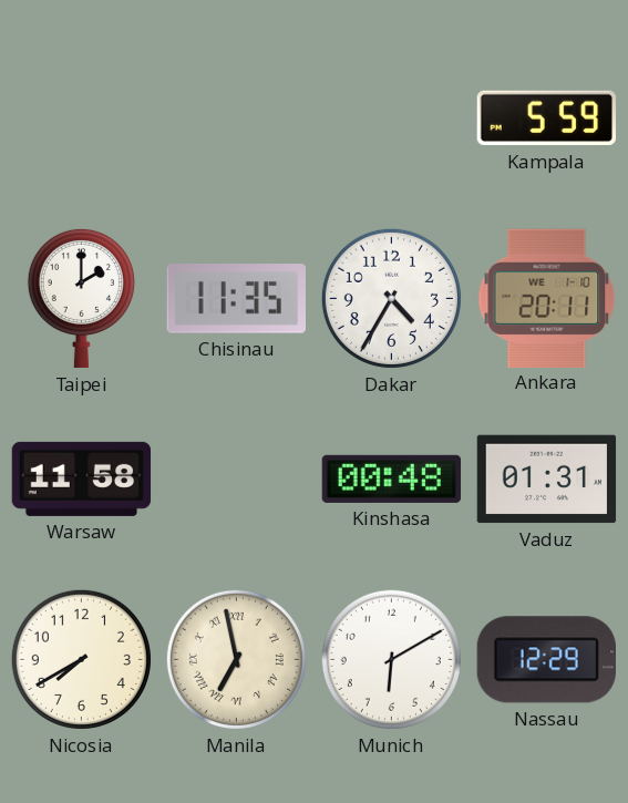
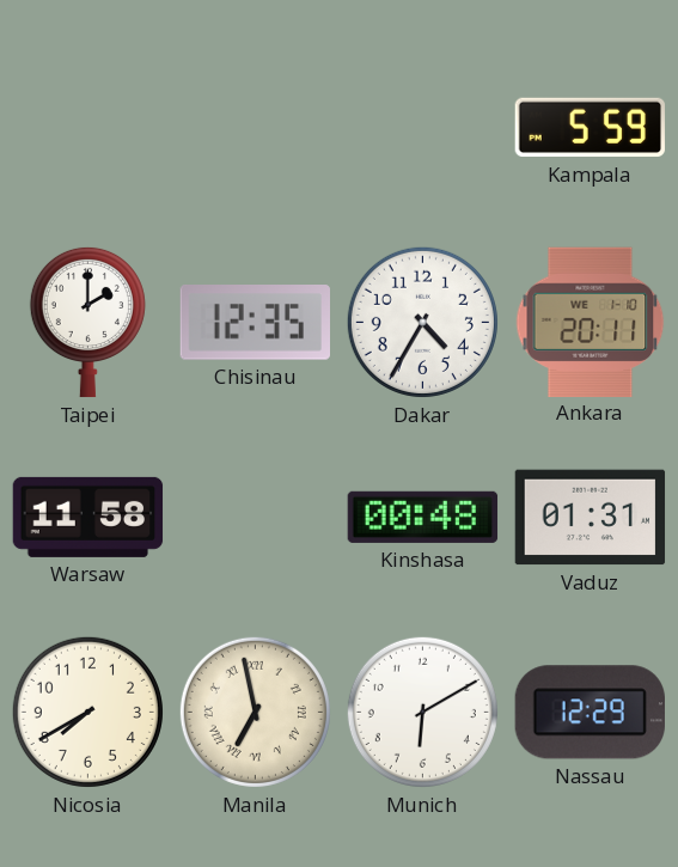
Chisinau: 11:35 -> 12:35
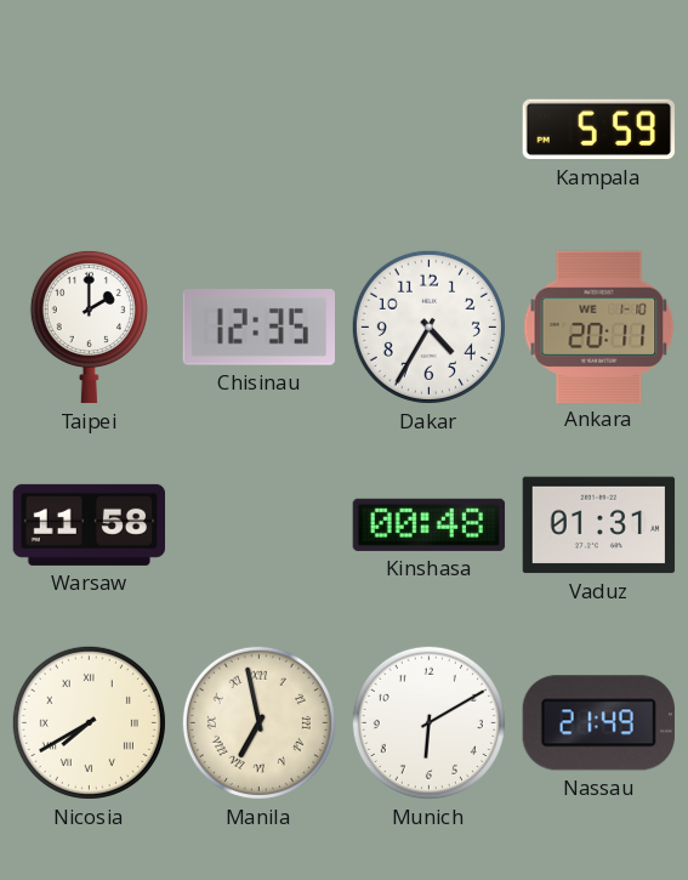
Nicosia numerals: Arabic -> Roman
Nassau: 12:29 -> 21:49
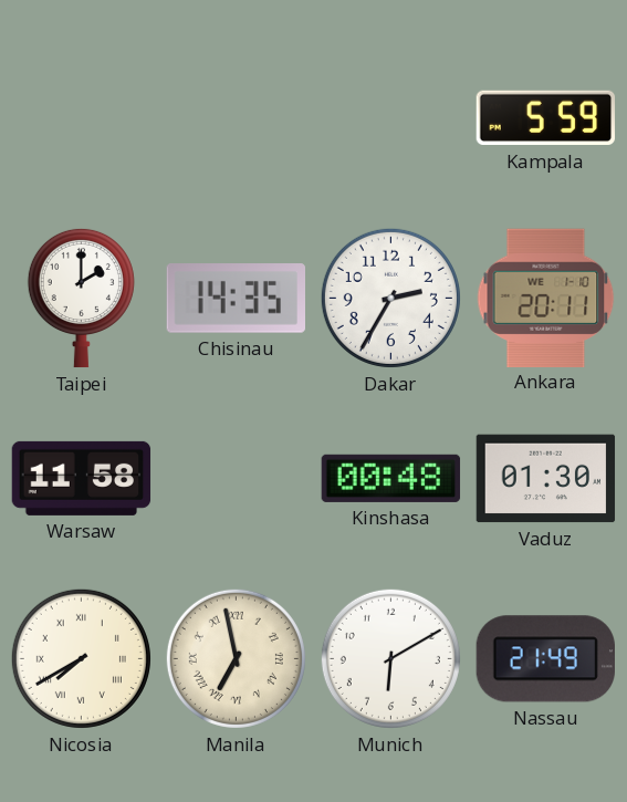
Chisinau: 12:35 -> 14:35
Dakar: 4:35 -> 2:35
Vaduz: 01:31 -> 01:30
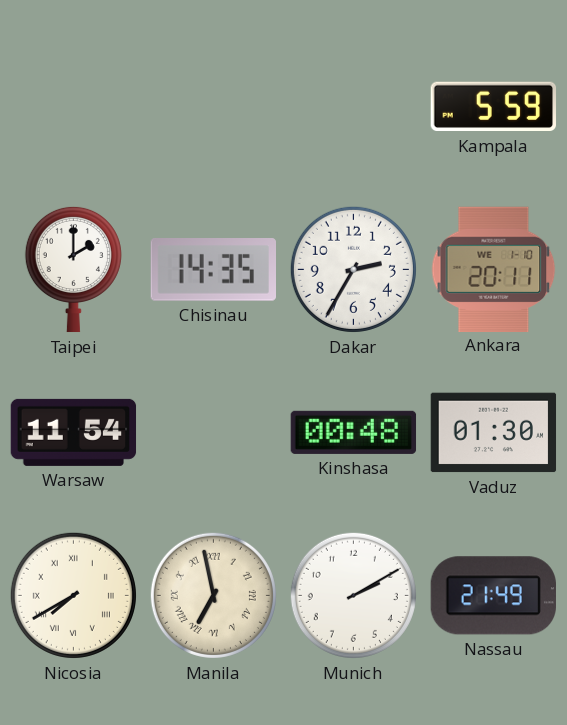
Warsaw: 11:58 -> 11:54
Munich: 6:10 -> 2:10
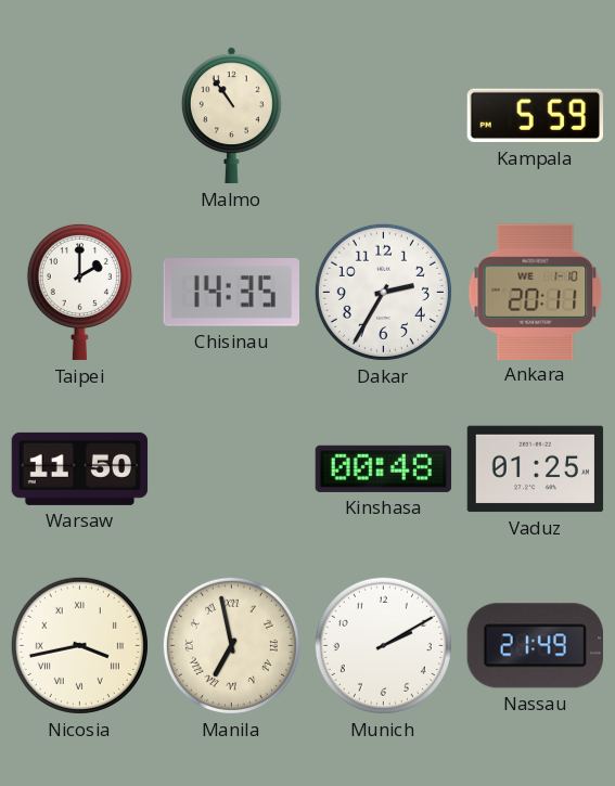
Malmo: none -> 10:54
Warsaw: 11:54 -> 11:50
Vaduz: 01:30 -> 01:25
Nicosia: 7:40 -> 3:43
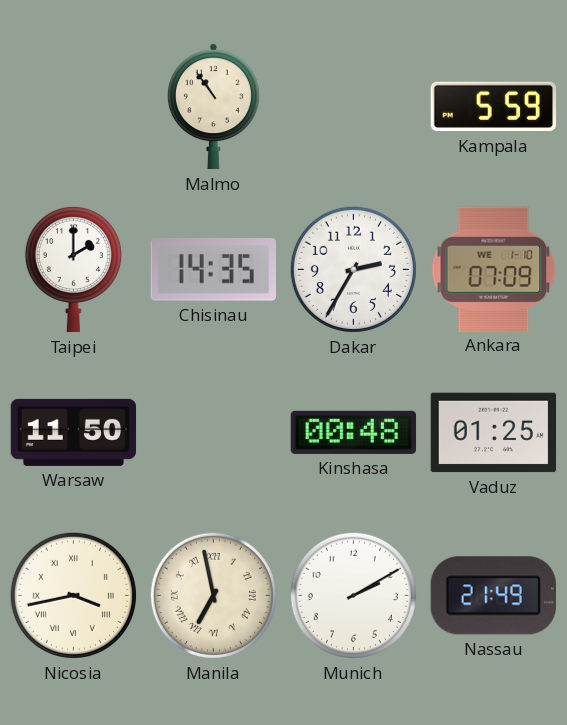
Ankara: 20:11 -> 07:09
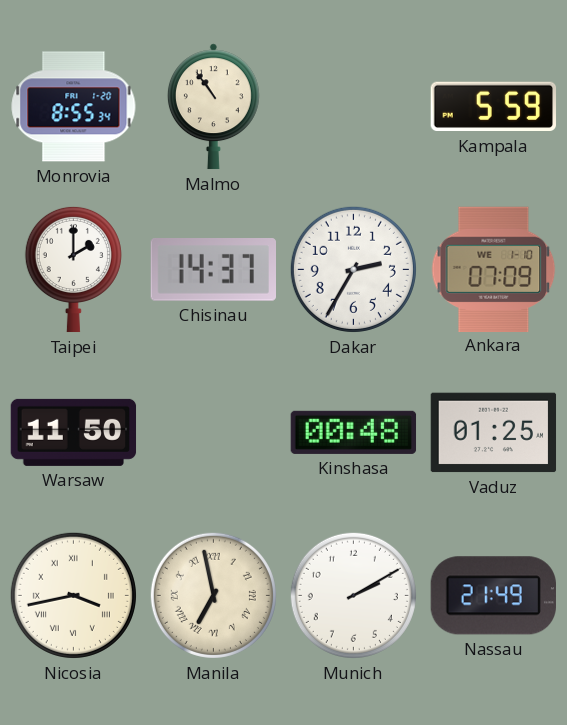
Monrovia: none -> 8:55
Chisinau: 14:35 -> 14:37
